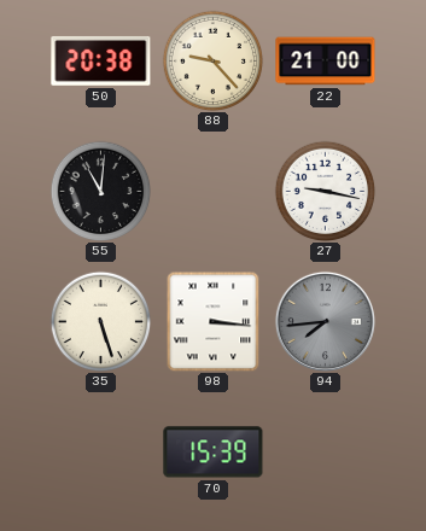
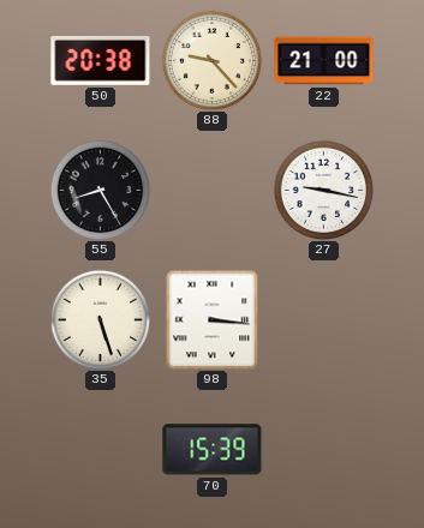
55: 11:01 -> 8:25
94: 7:44 -> none
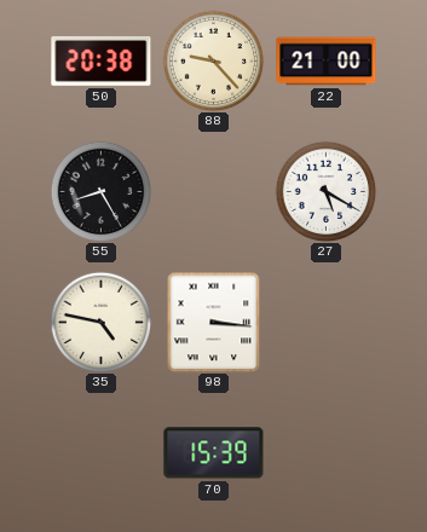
27: 9:17 -> 5:20
35: 5:27 -> 4:47
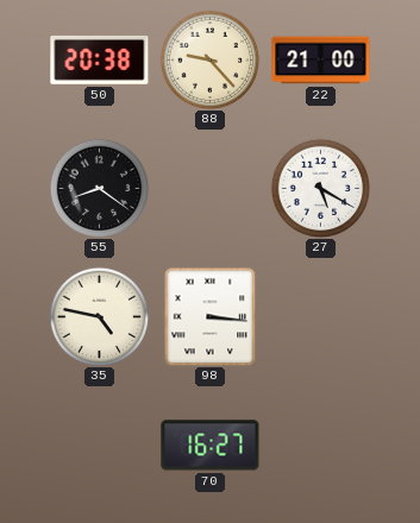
55: 8:25 -> 8:21
70: 15:39 -> 16:27
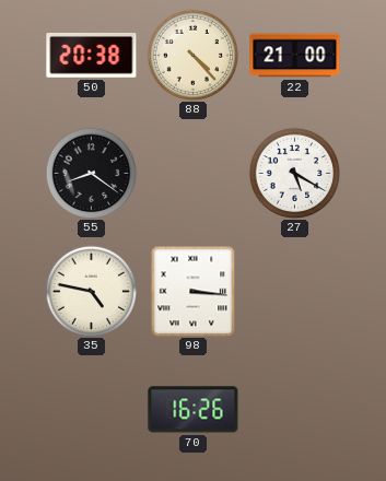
88: 9:23 -> 4:23
70: 16:27 -> 16:26
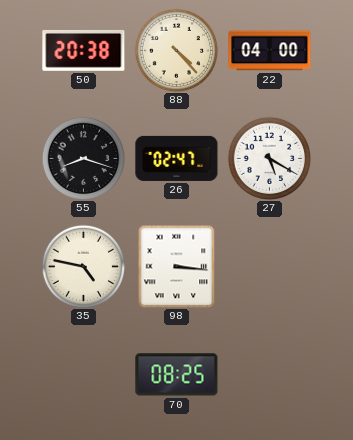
22: 21:00 -> 04:00
55: 8:21 -> 8:18
26: none -> 02:47
70: 16:26 -> 08:25
